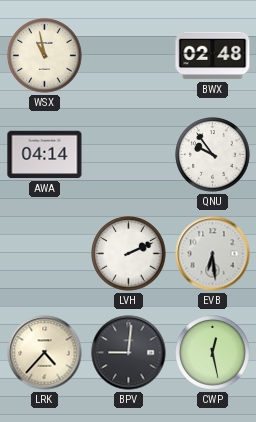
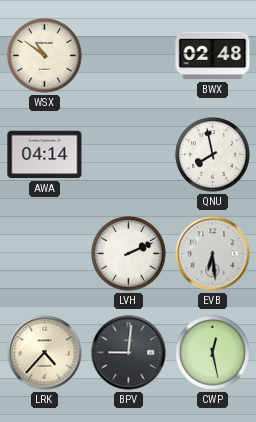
WSX: 10:58 -> 10:51
QNU: 9:54 -> 7:58
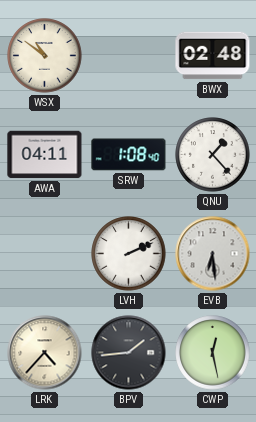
AWA: 04:14 -> 04:11
SRW: none -> 1:08
QNU: 7:58 -> 1:23
BPV: 9:01 -> 1:44
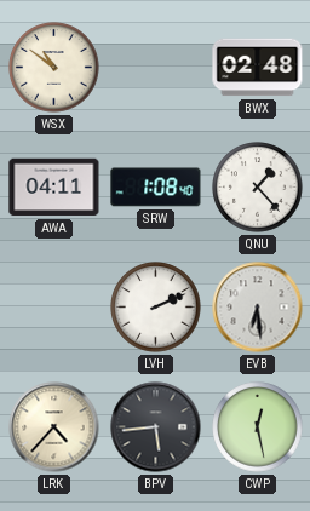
BPV: 1:44 -> 5:44
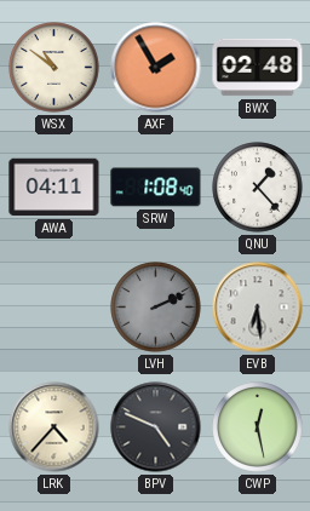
AXF: none -> 1:55
LVH dial: white -> grey
BPV: 5:44 -> 4:49
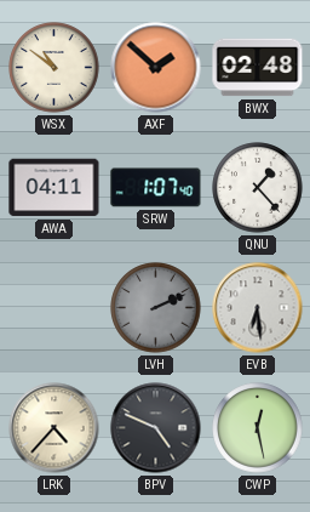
AXF: 1:55 -> 1:52
SRW: 1:08 -> 1:07
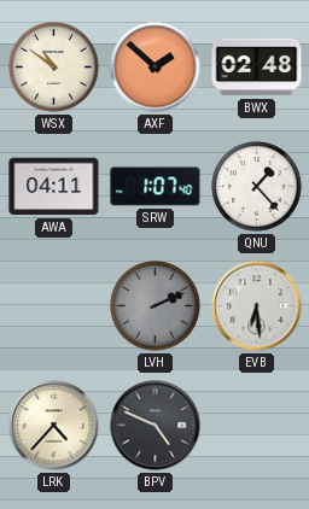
CWP: 12:28 -> none
